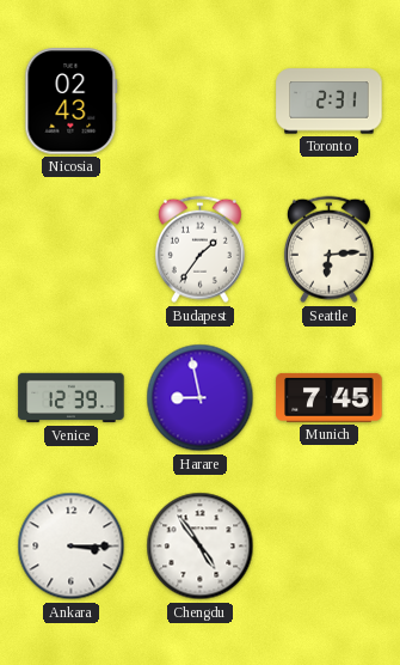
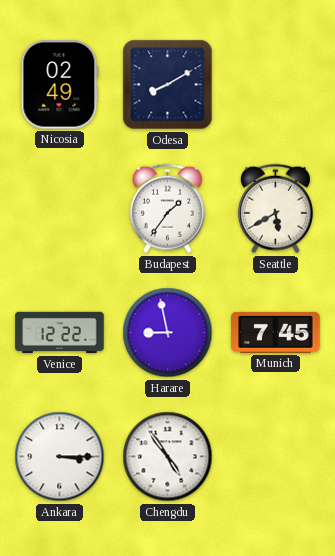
Nicosia: 02:43 -> 02:49
Odesa: none -> 8:10
Toronto: 2:31 -> none
Seattle: 6:14 -> 5:40
Venice: 12:39 -> 12:22
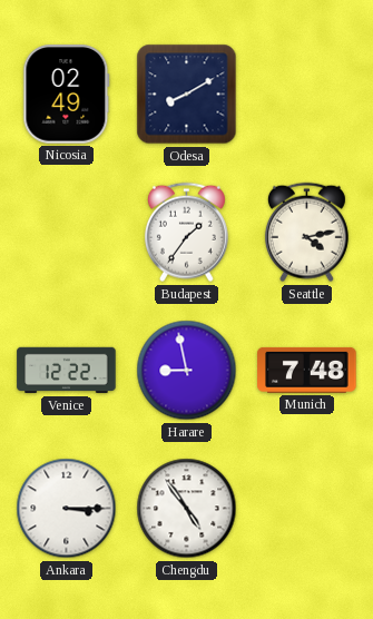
Seattle: 5:40 -> 4:13
Munich: 7:45 -> 7:48
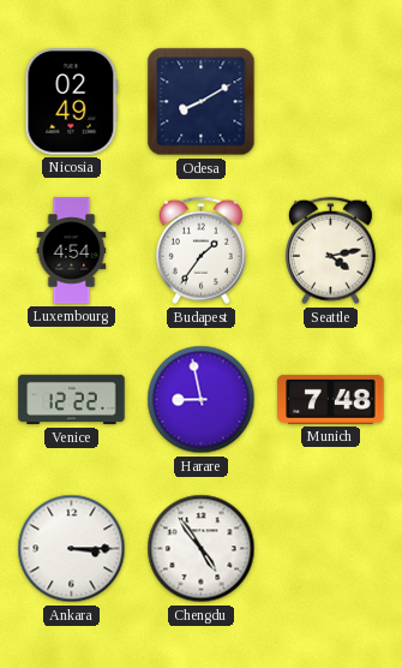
Luxembourg: none -> 4:54
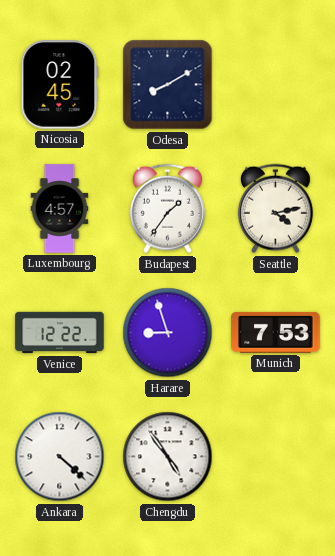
Nicosia: 02:49 -> 02:45
Luxembourg: 4:54 -> 4:57
Harare: 8:58 -> 8:57
Munich: 7:48 -> 7:53
Ankara: 3:15 -> 4:22
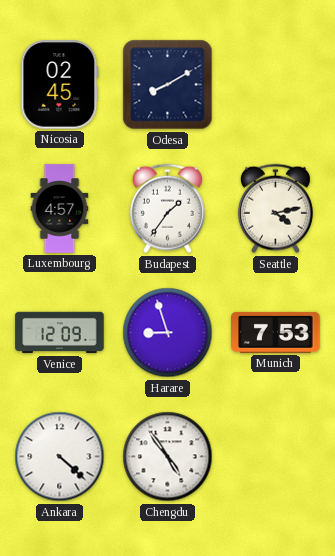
Venice: 12:22 -> 12:09
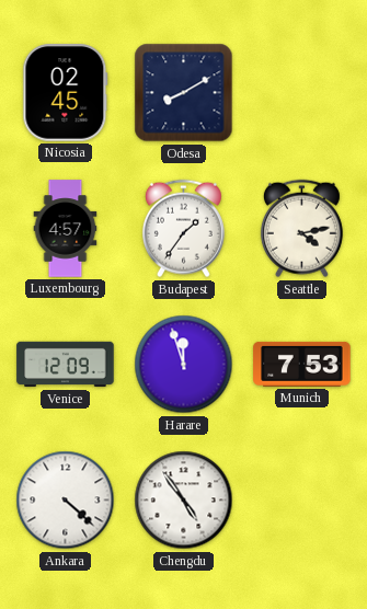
Harare: 8:57 -> 11:57
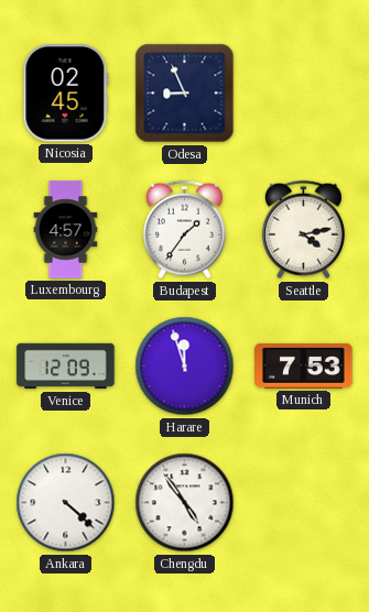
Odesa: 8:10 -> 8:56
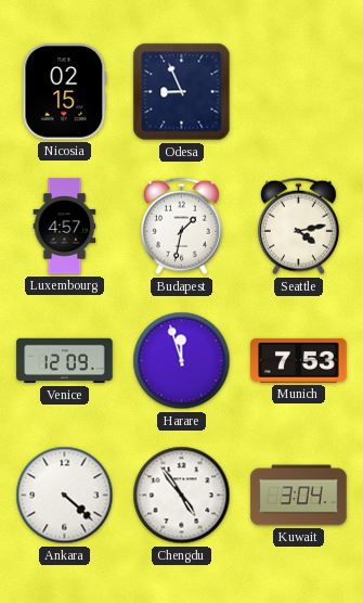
Nicosia: 02:45 -> 02:15
Budapest: 1:36 -> 1:32
Kuwait: none -> 3:04
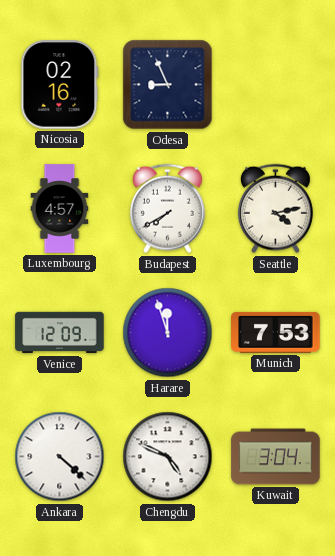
Nicosia: 02:15 -> 02:16
Budapest: 1:32 -> 7:40
Chengdu: 4:54 -> 4:49
